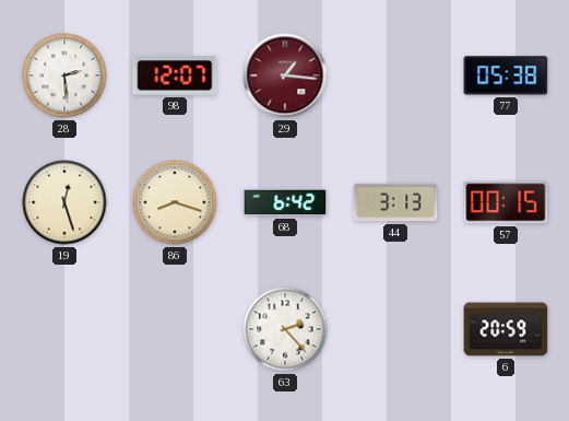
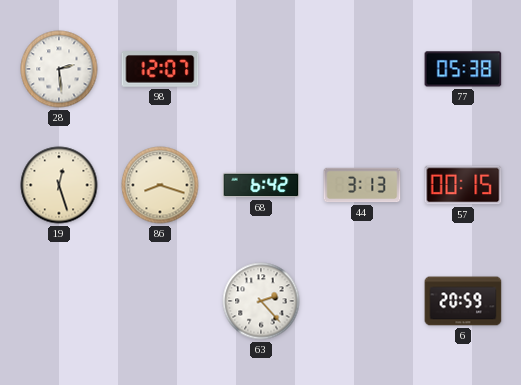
29: 1:16 -> none
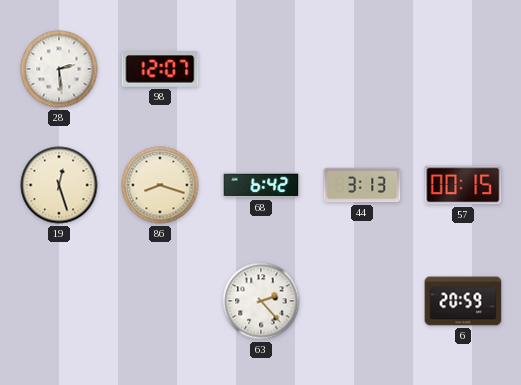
77: 05:38 -> none
